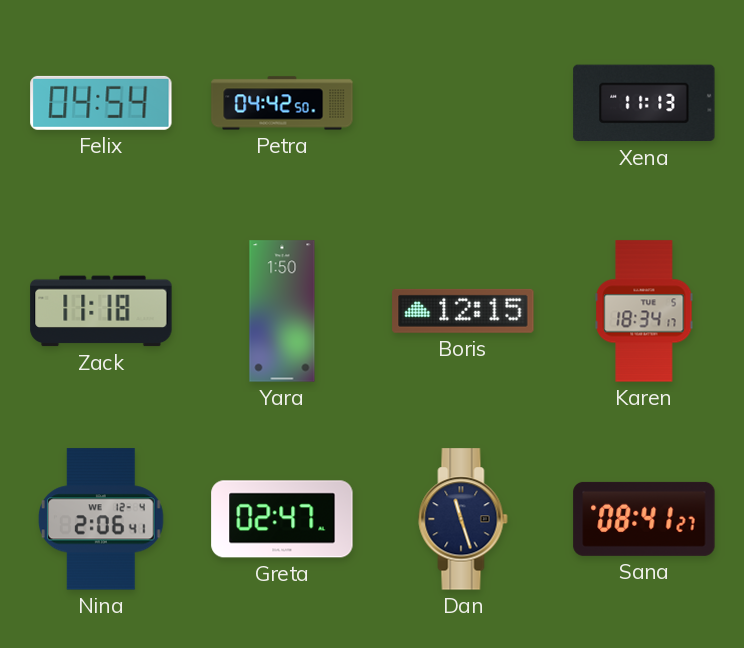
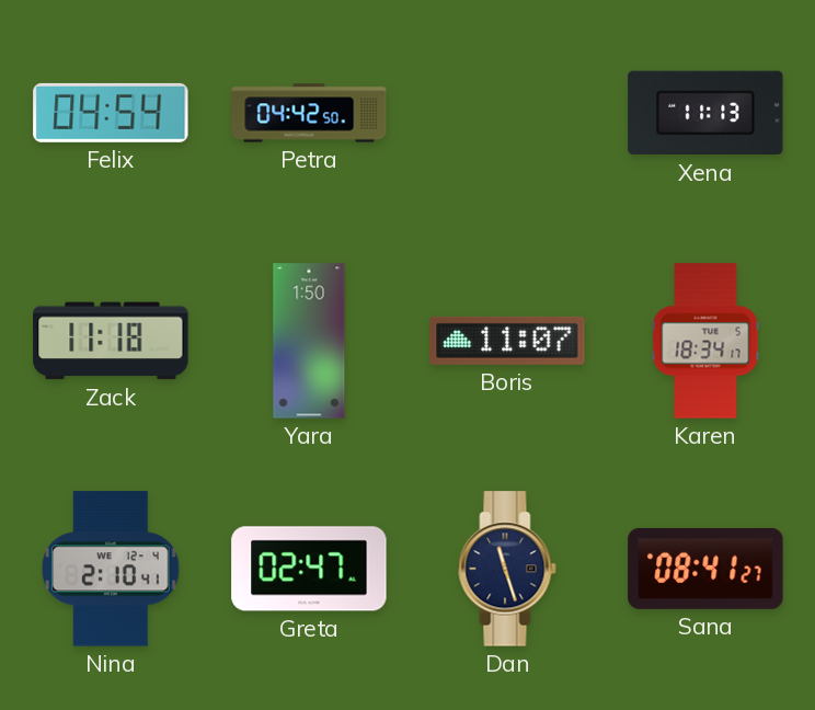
Boris: 12:15 -> 11:07
Nina: 2:06 -> 2:10
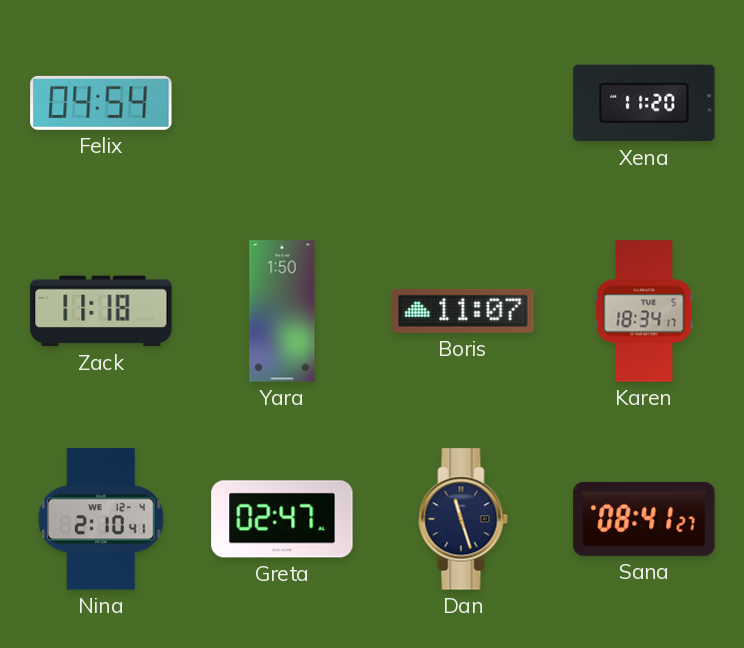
Petra: 04:42 -> none
Xena: 11:13 -> 11:20
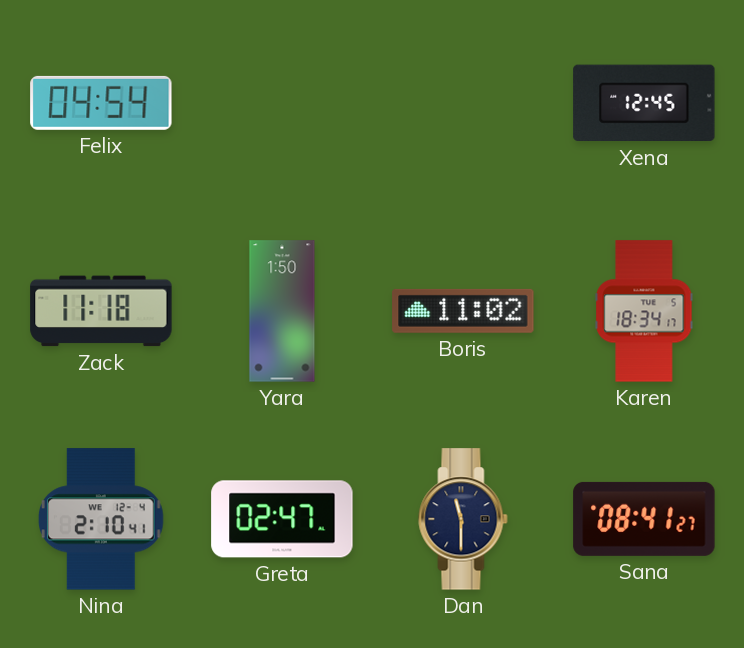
Xena: 11:20 -> 12:45
Boris: 11:07 -> 11:02
Dan: 11:27 -> 11:30
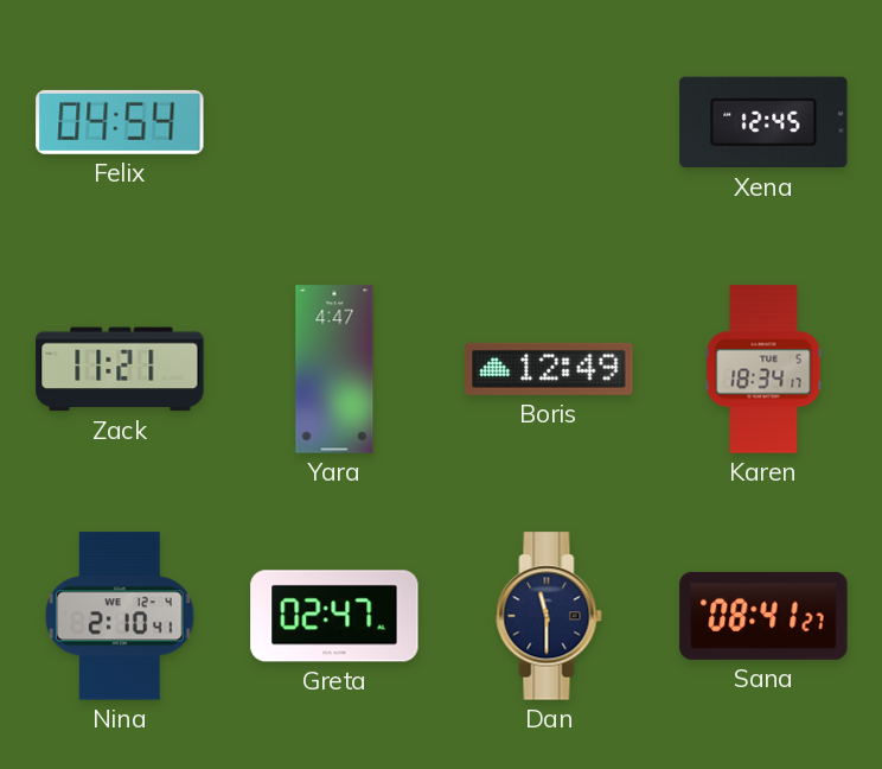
Zack: 11:18 -> 11:21
Yara: 1:50 -> 4:47
Boris: 11:02 -> 12:49
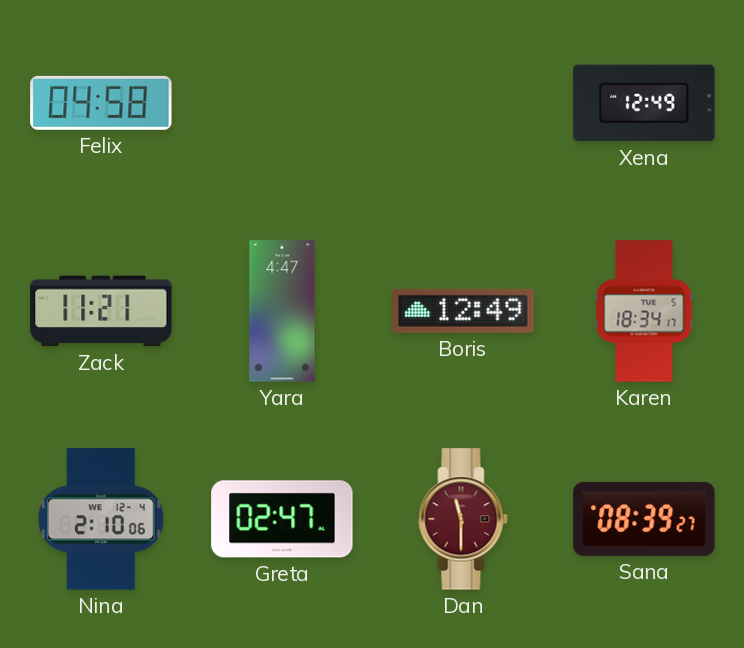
Felix: 04:54 -> 04:58
Xena: 12:45 -> 12:49
Nina: 2:10:41 -> 2:10:06
Dan dial: navy -> burgundy
Sana: 08:41 -> 08:39
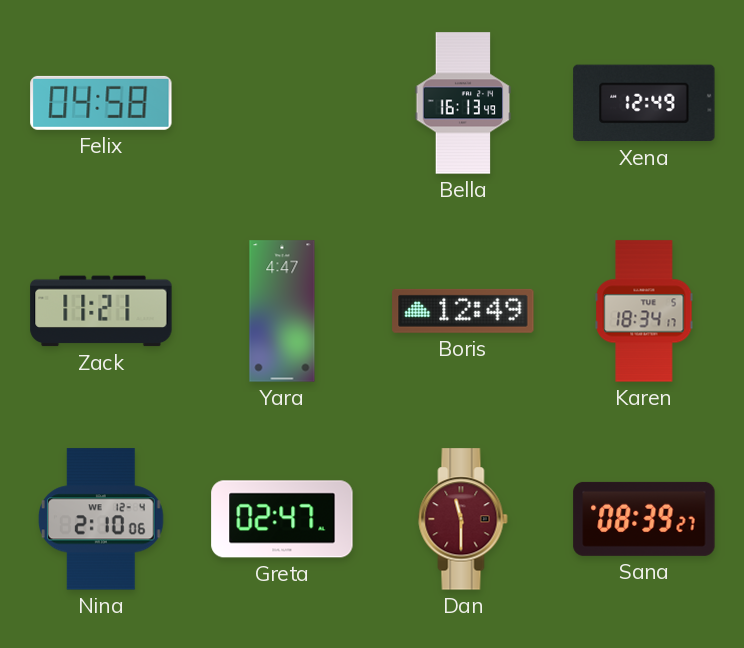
Bella: none -> 16:13
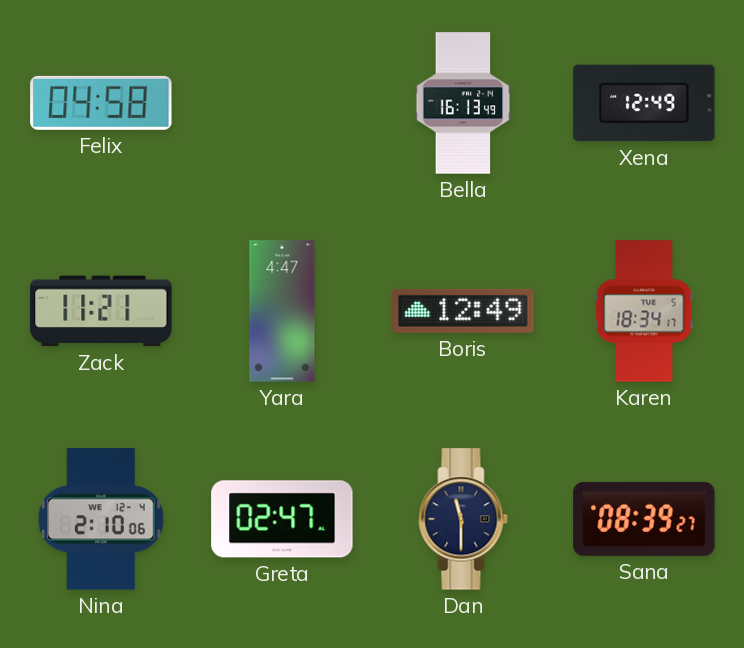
Dan dial: burgundy -> navy
